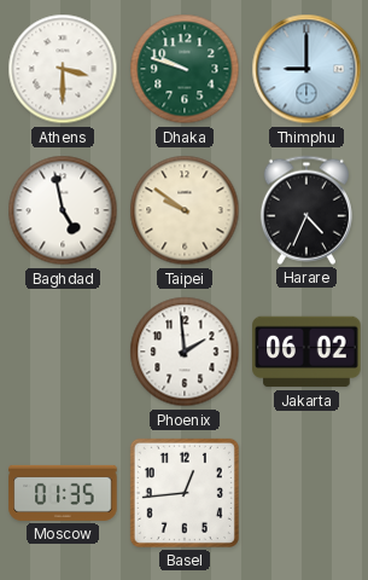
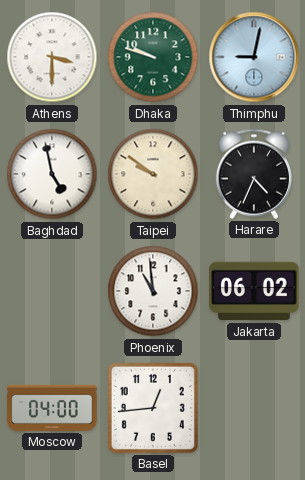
Thimphu: 9:00 -> 9:02
Phoenix: 1:59 -> 10:59
Moscow: 01:35 -> 04:00
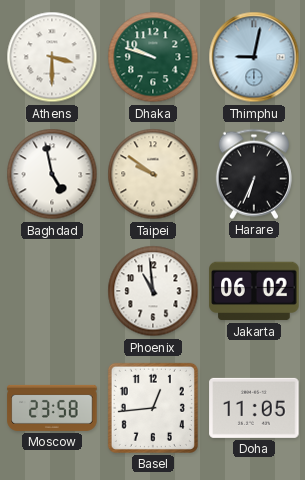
Harare: 4:34 -> 6:34
Moscow: 04:00 -> 23:58
Doha: none -> 11:05
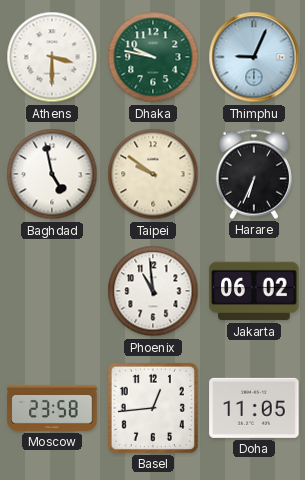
Dhaka: 9:48 -> 9:47
Thimphu: 9:02 -> 9:04
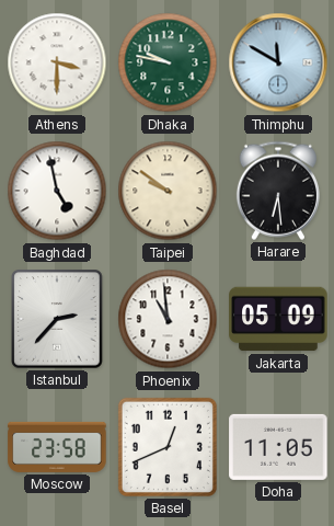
Thimphu: 9:04 -> 11:50
Harare: 6:34 -> 6:29
Istanbul: none -> 2:37
Jakarta: 06:02 -> 05:09
Basel: 12:44 -> 12:41
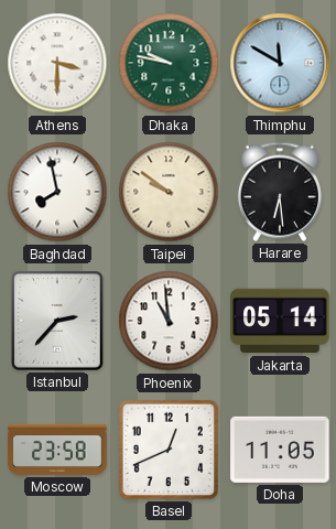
Baghdad: 4:58 -> 7:58
Jakarta: 05:09 -> 05:14
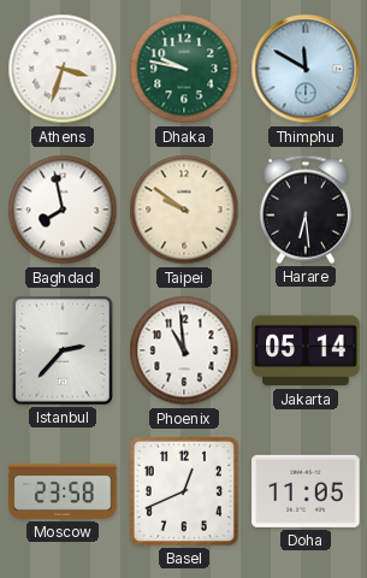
Athens: 3:30 -> 3:33
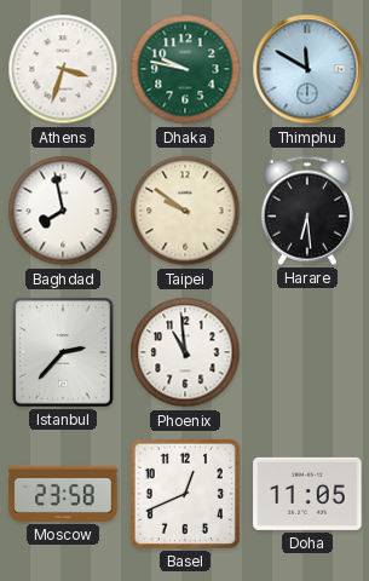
Jakarta: 05:14 -> none
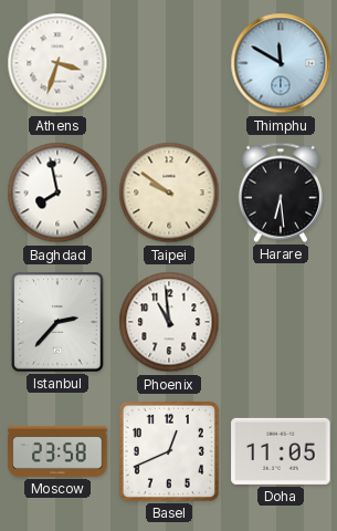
Dhaka: 9:47 -> none
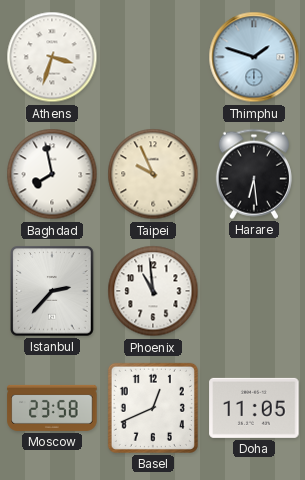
Thimphu: 11:50 -> 1:48
Taipei: 9:51 -> 9:56
